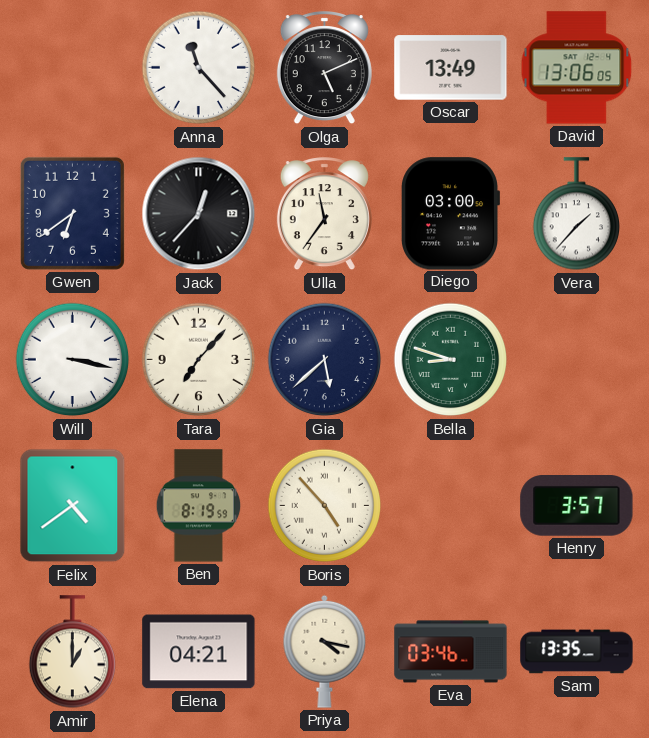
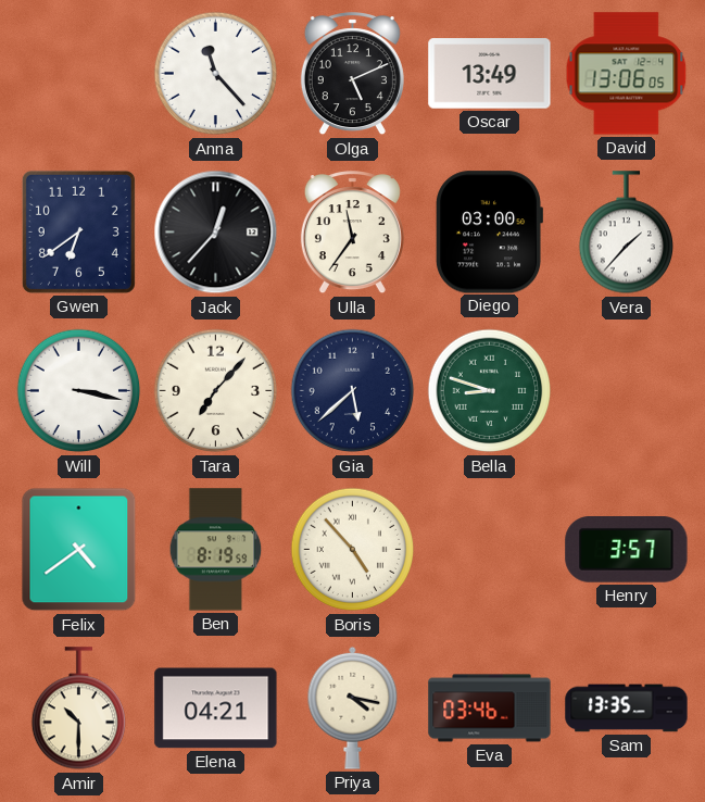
Amir: 1:00 -> 10:30
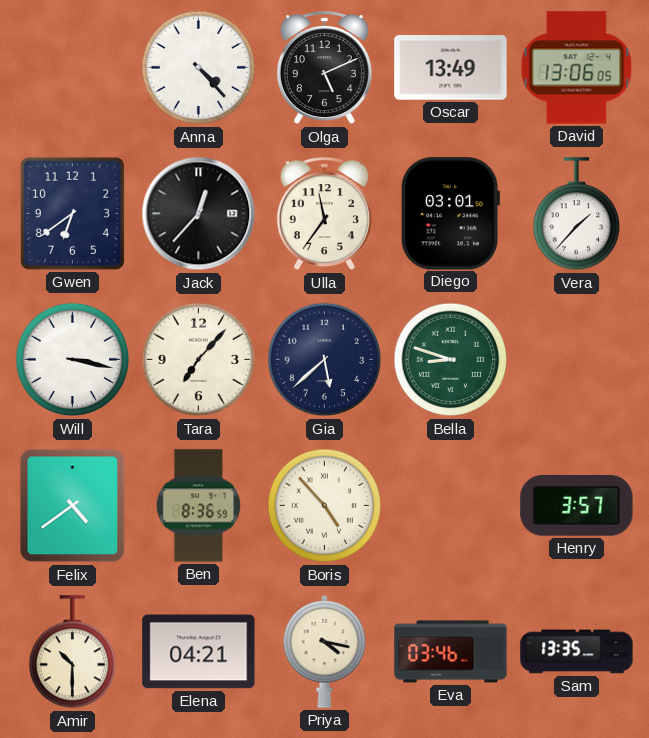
Anna: 11:23 -> 4:23
Diego: 03:00 -> 03:01
Ben: 8:19 -> 8:36
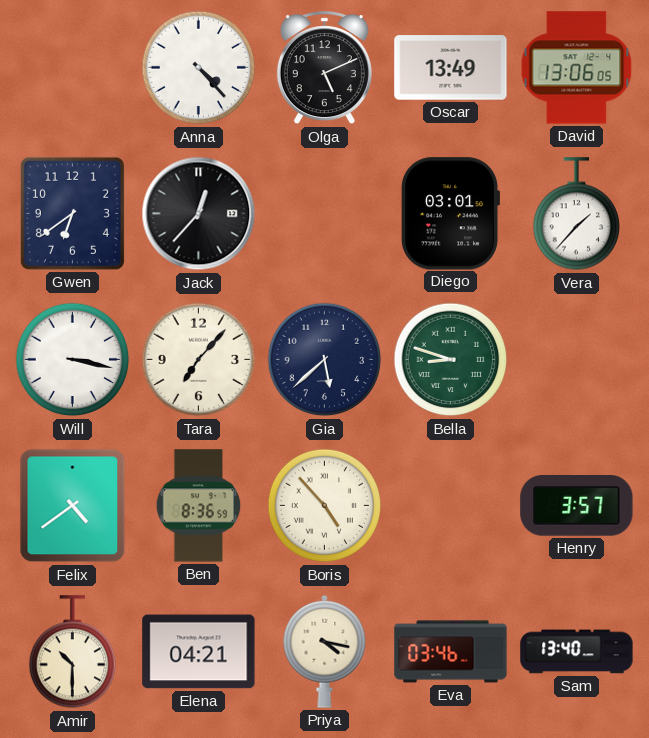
Ulla: 11:36 -> none
Sam: 13:35 -> 13:40
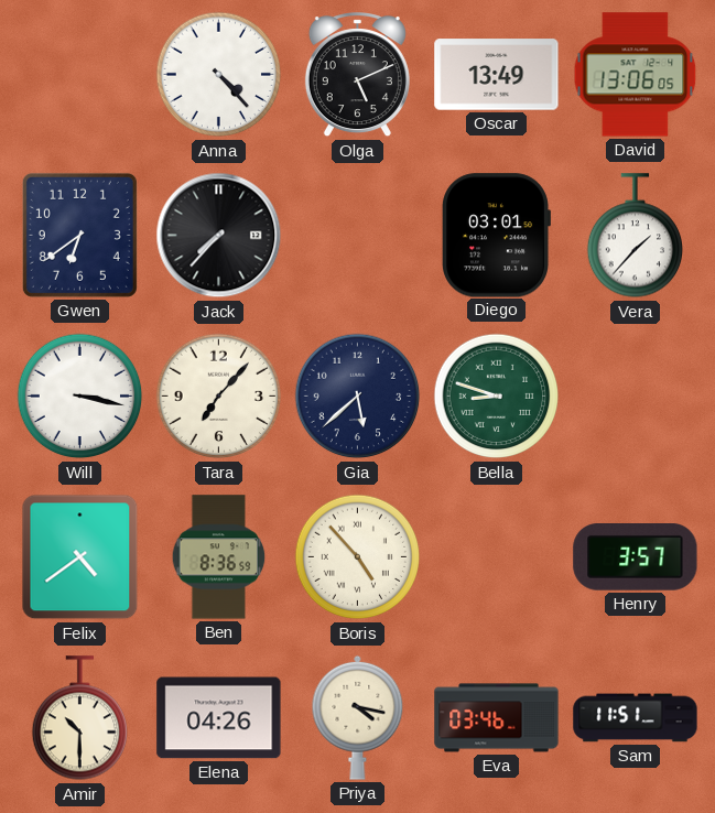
Jack: 12:37 -> 7:37
Elena: 04:21 -> 04:26
Sam: 13:40 -> 11:51
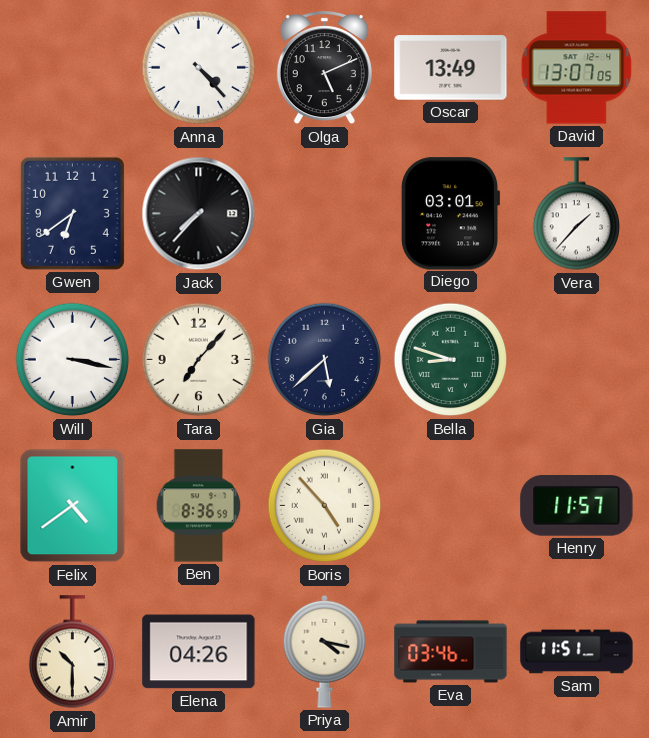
David: 13:06 -> 13:07
Henry: 3:57 -> 11:57
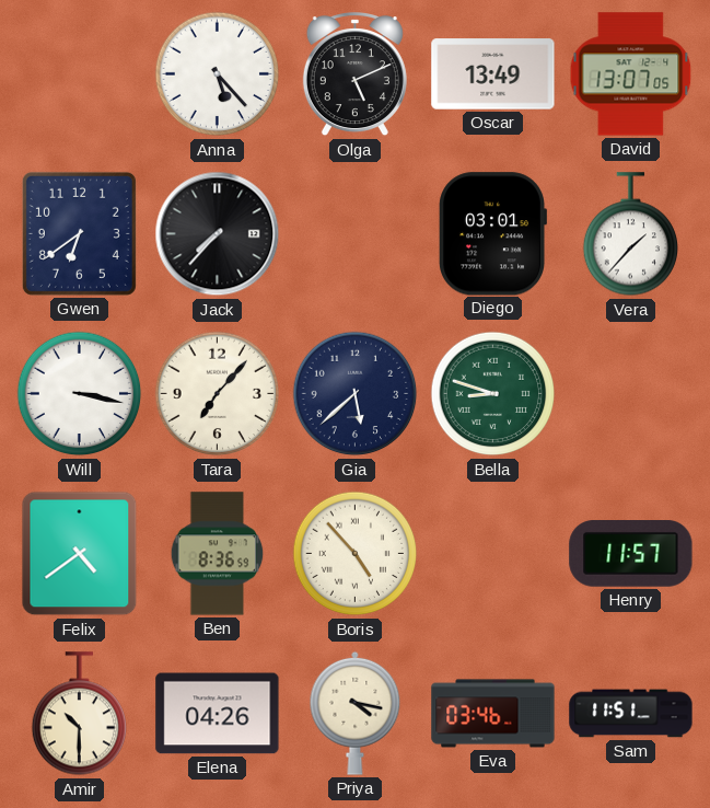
Anna: 4:23 -> 5:23
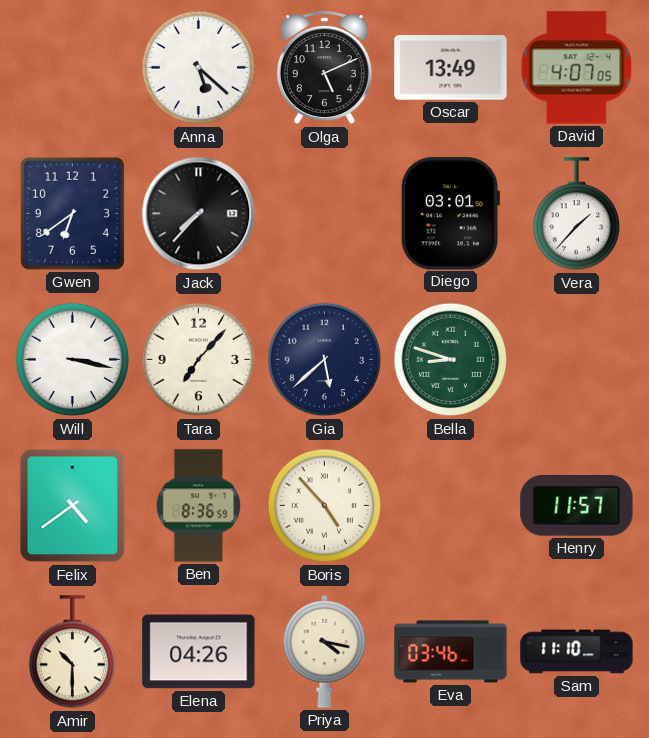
Anna: 5:23 -> 5:22
David: 13:07 -> 4:07
Sam: 11:51 -> 11:10
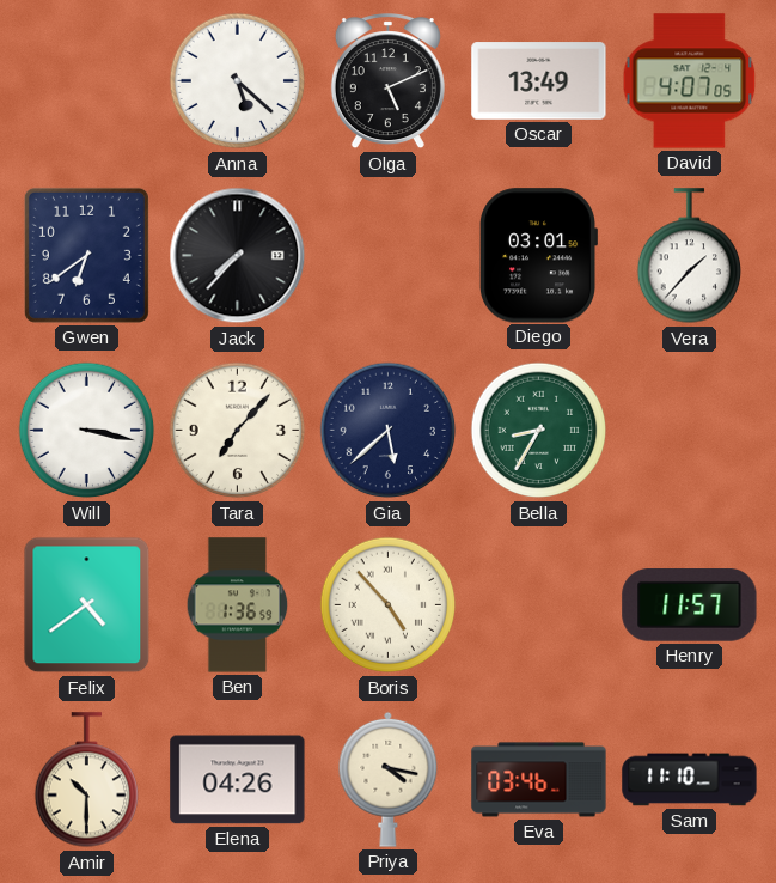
Bella: 8:48 -> 8:35
Ben: 8:36 -> 1:36
